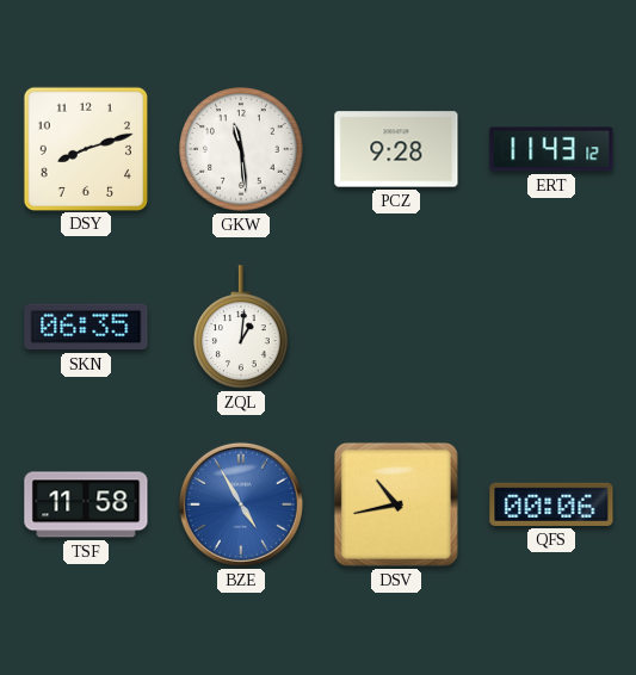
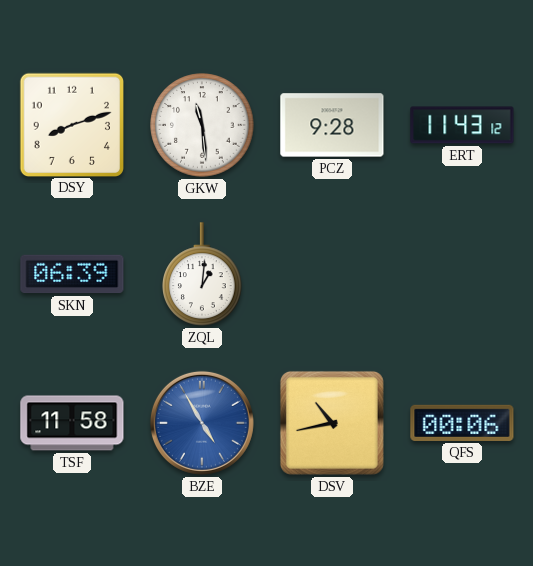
SKN: 06:35 -> 06:39
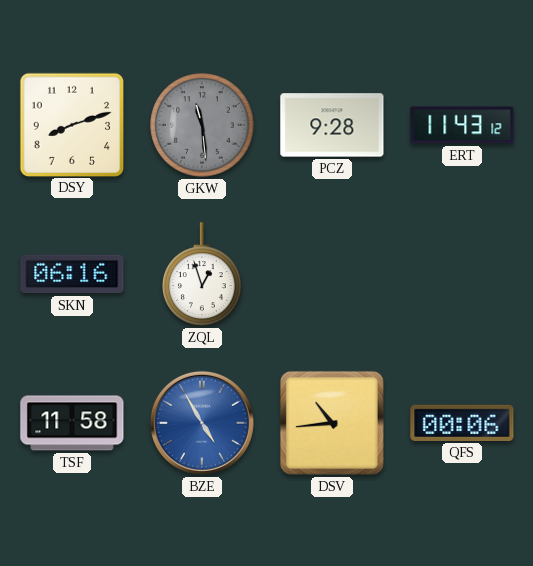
GKW dial: white -> grey
SKN: 06:39 -> 06:16
ZQL: 1:01 -> 12:57
DSV: 10:43 -> 10:44
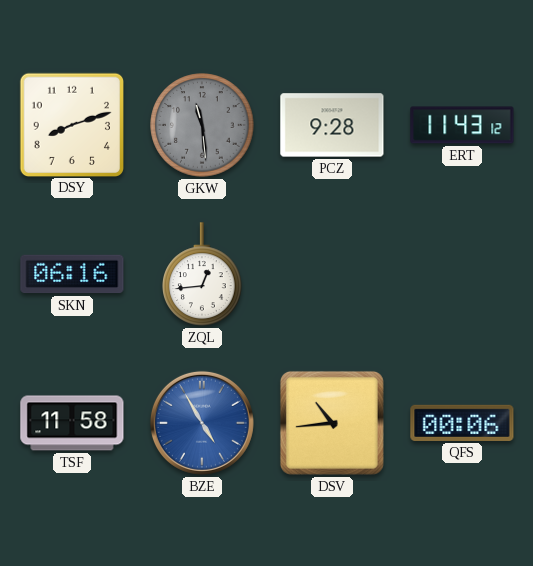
ZQL: 12:57 -> 12:44
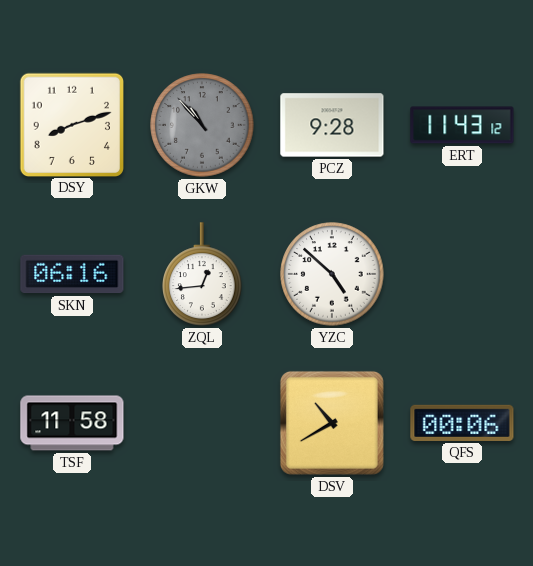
GKW: 11:29 -> 10:53
YZC: none -> 4:52
BZE: 4:55 -> none
DSV: 10:44 -> 10:40
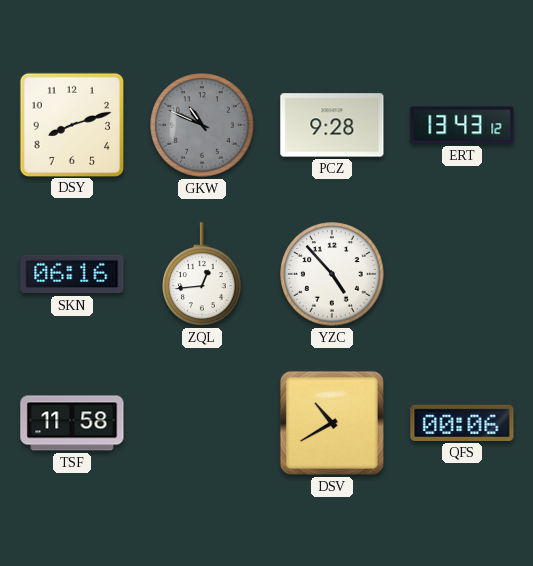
GKW: 10:53 -> 10:49
ERT: 11:43 -> 13:43
YZC: 4:52 -> 4:53
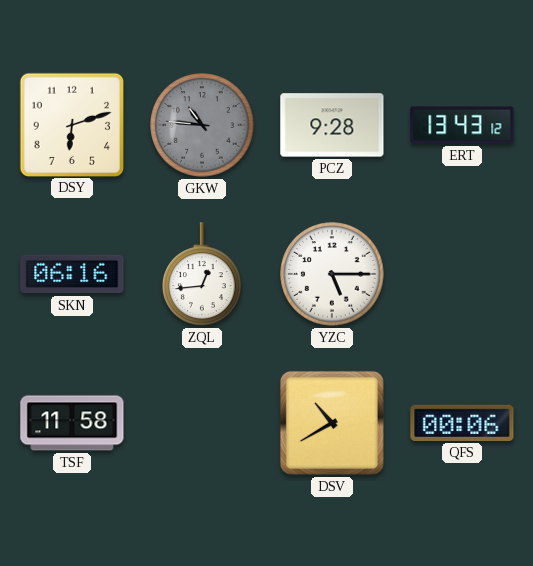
DSY: 8:12 -> 6:12
GKW: 10:49 -> 10:46
YZC: 4:53 -> 5:15
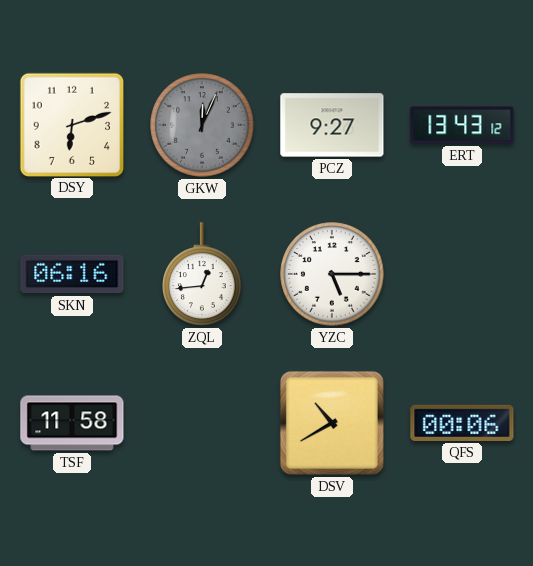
GKW: 10:46 -> 12:04
PCZ: 9:28 -> 9:27
